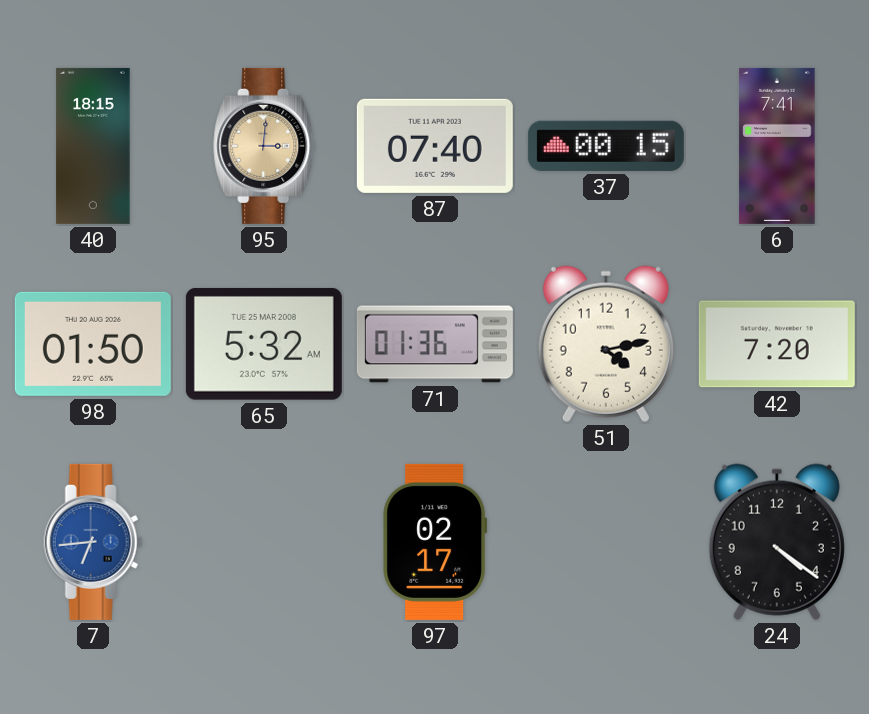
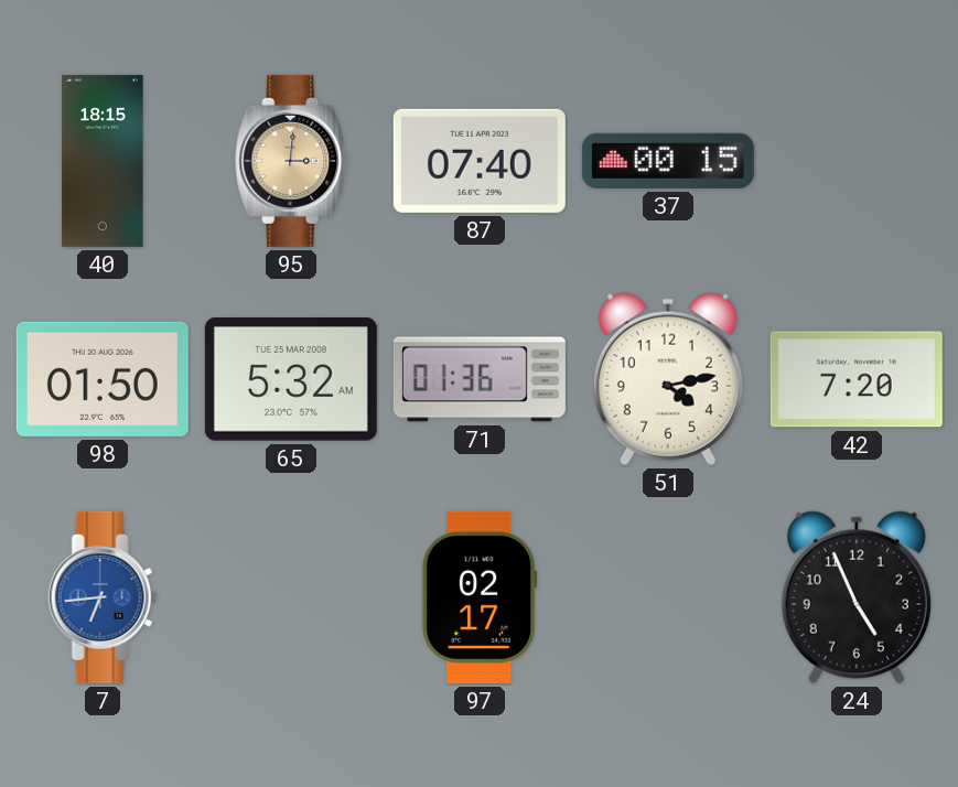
6: 7:41 -> none
24: 4:21 -> 4:56
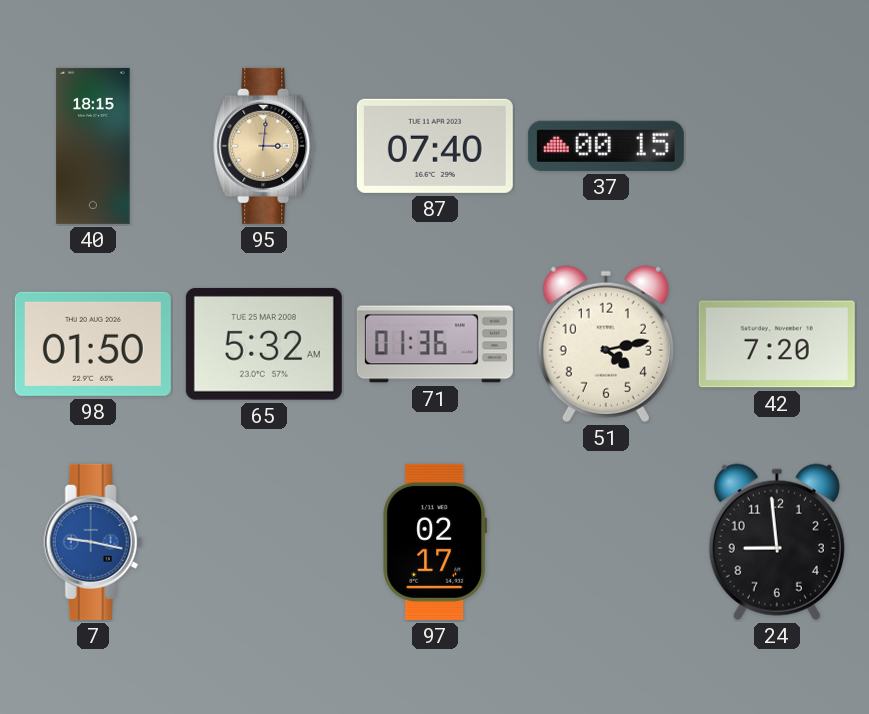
7: 6:44 -> 9:17
24: 4:56 -> 8:59
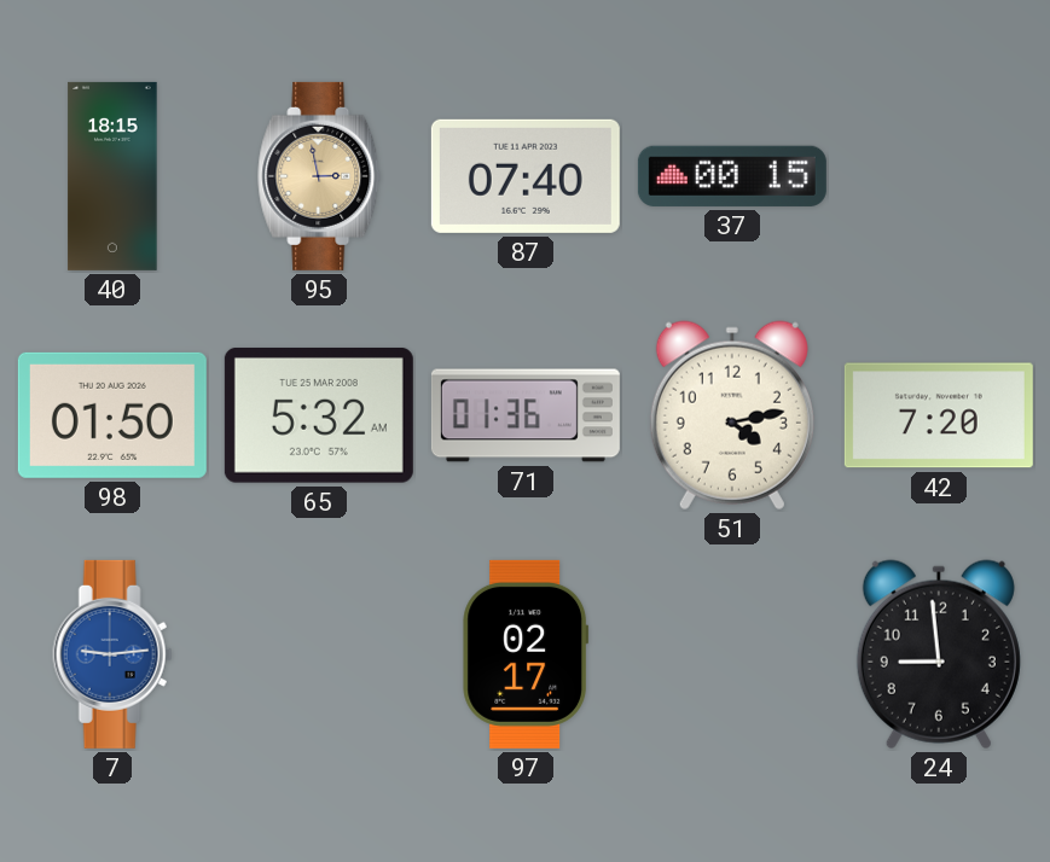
95: 3:01 -> 2:58
7: 9:17 -> 9:14
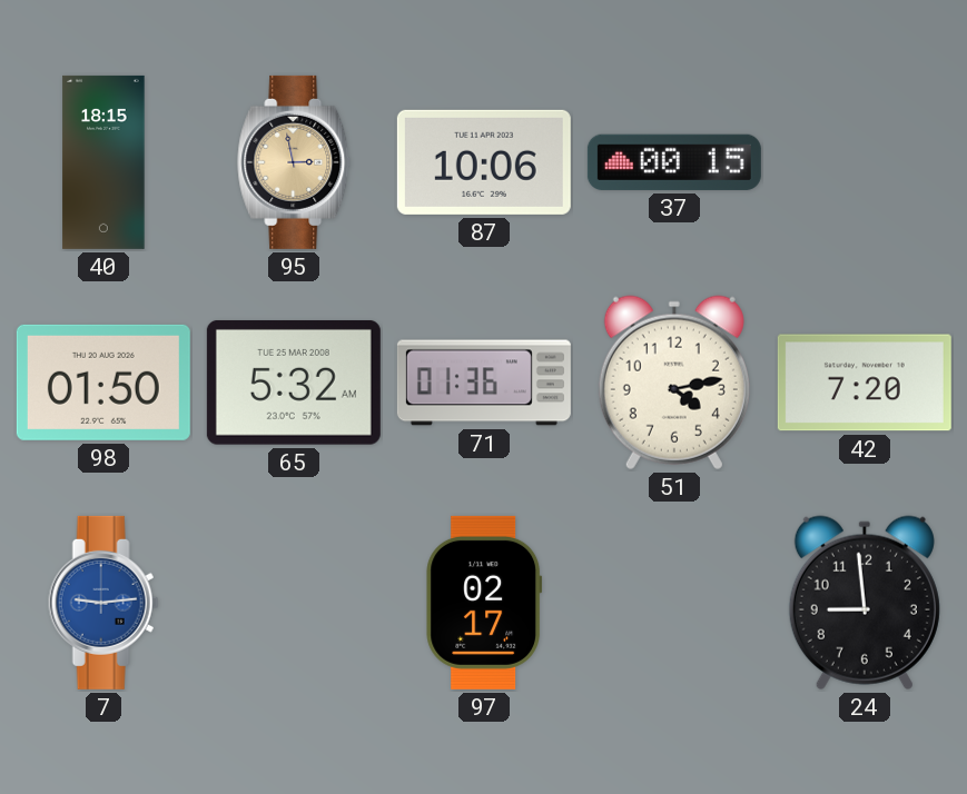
87: 07:40 -> 10:06
